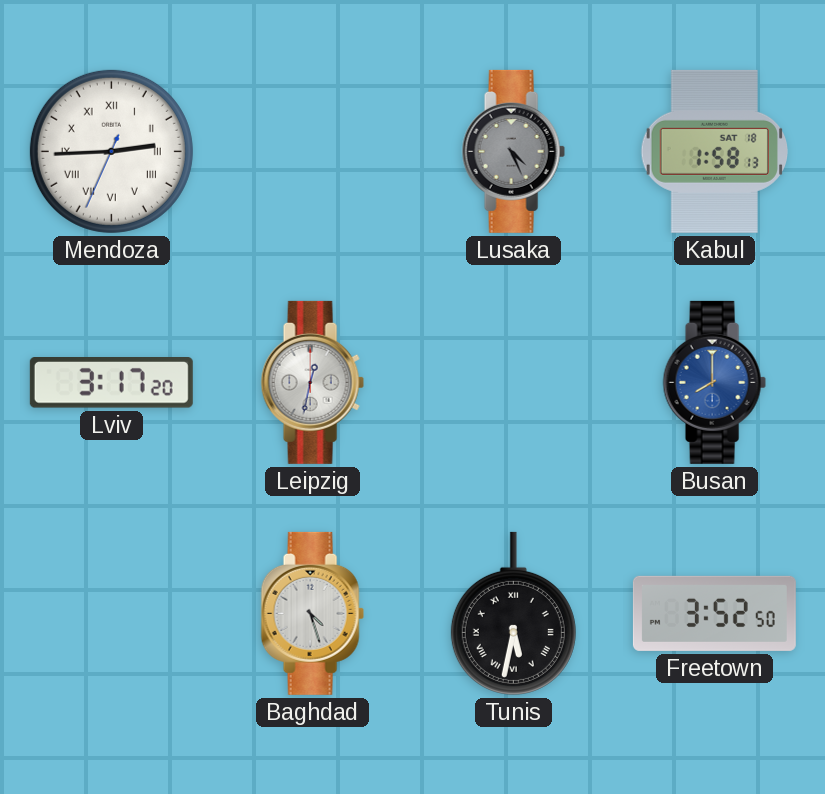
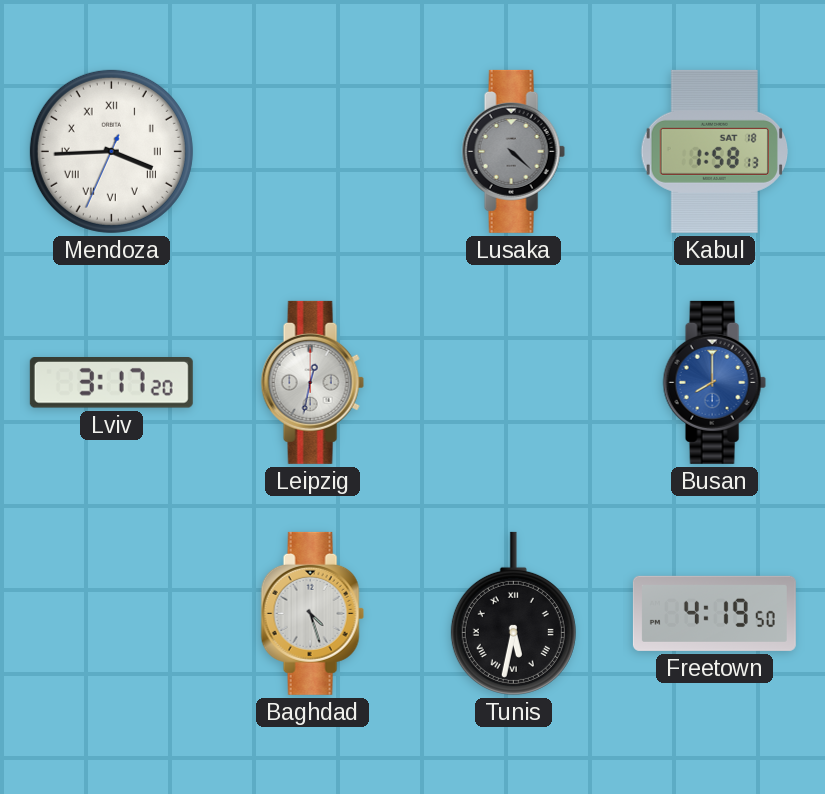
Mendoza: 2:44 -> 3:44
Lusaka: 4:26 -> 4:22
Freetown: 3:52 -> 4:19
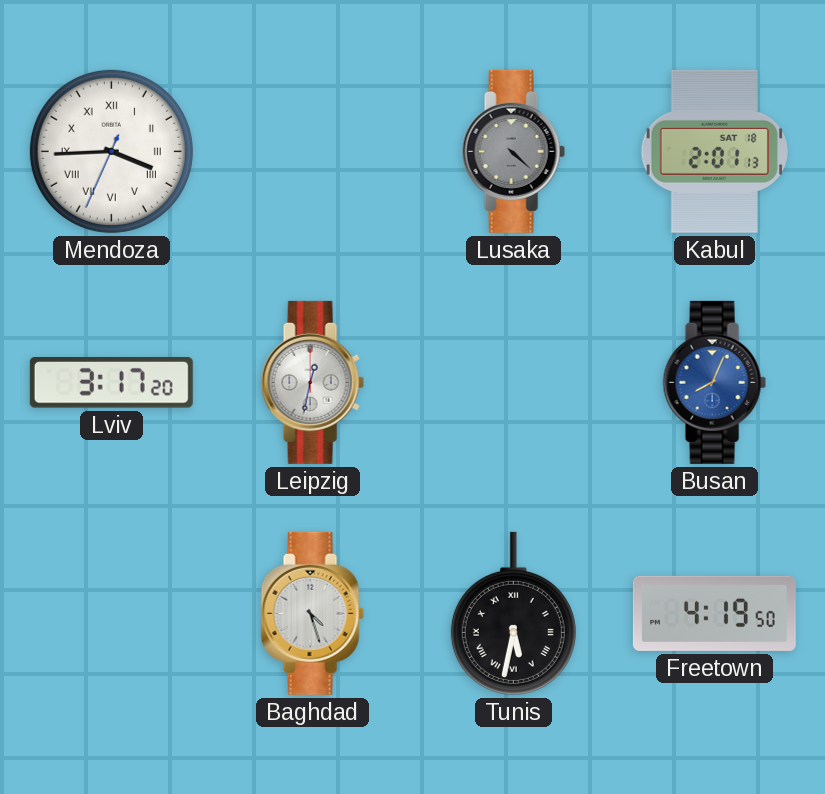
Kabul: 1:58 -> 2:01
Busan: 8:00 -> 8:04
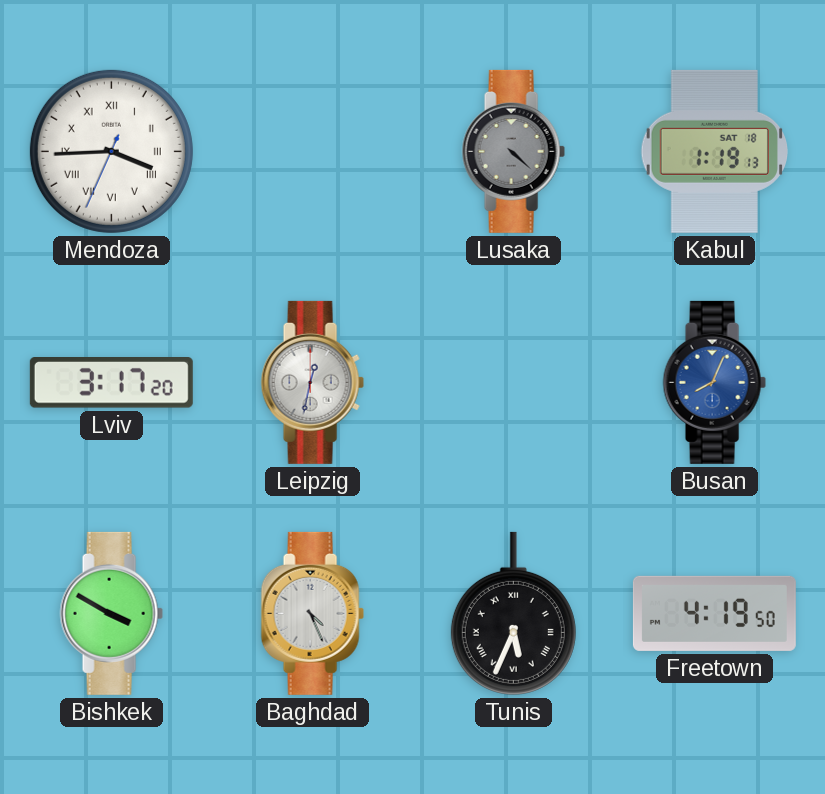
Kabul: 2:01 -> 1:19
Bishkek: none -> 3:50
Baghdad: 4:27 -> 4:26
Tunis: 5:32 -> 5:34
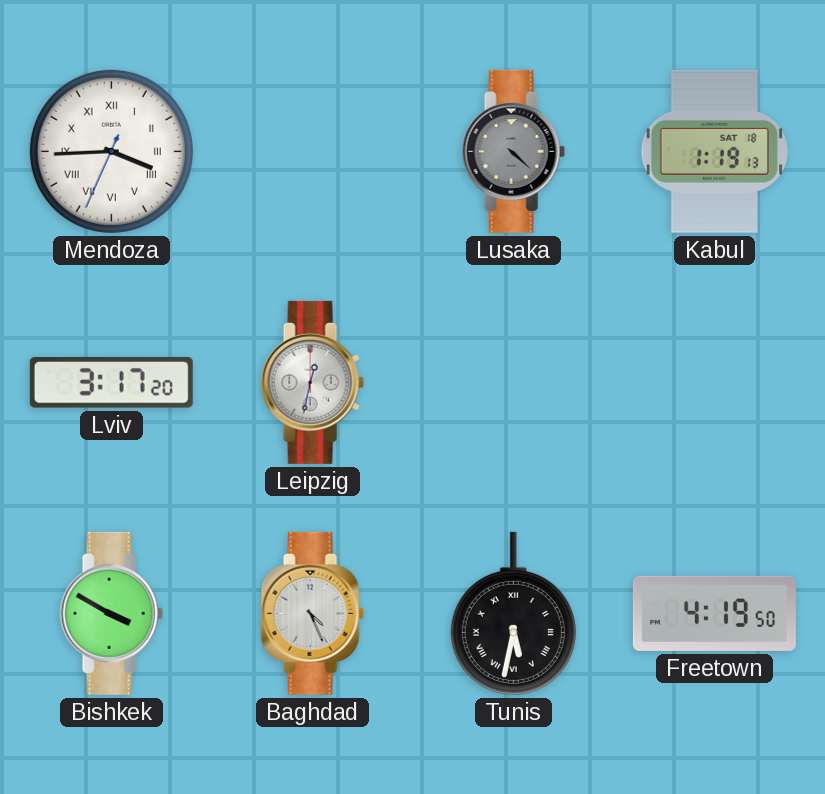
Busan: 8:04 -> none
Tunis: 5:34 -> 5:32
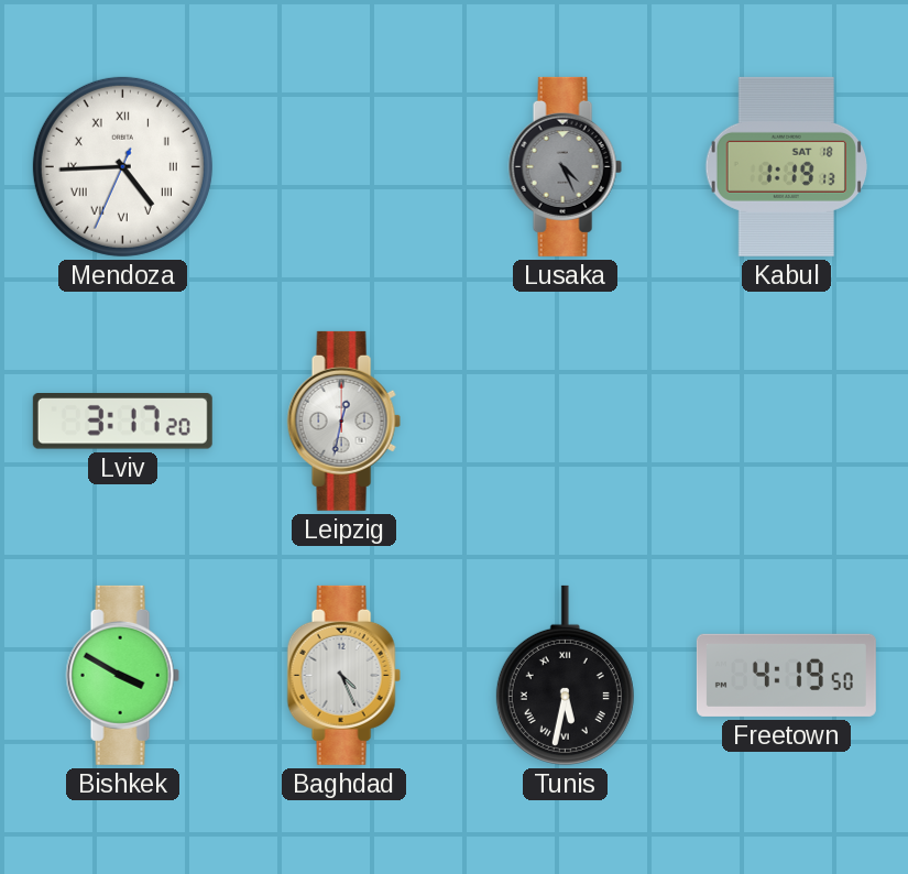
Mendoza: 3:44 -> 4:44
Lusaka: 4:22 -> 4:26
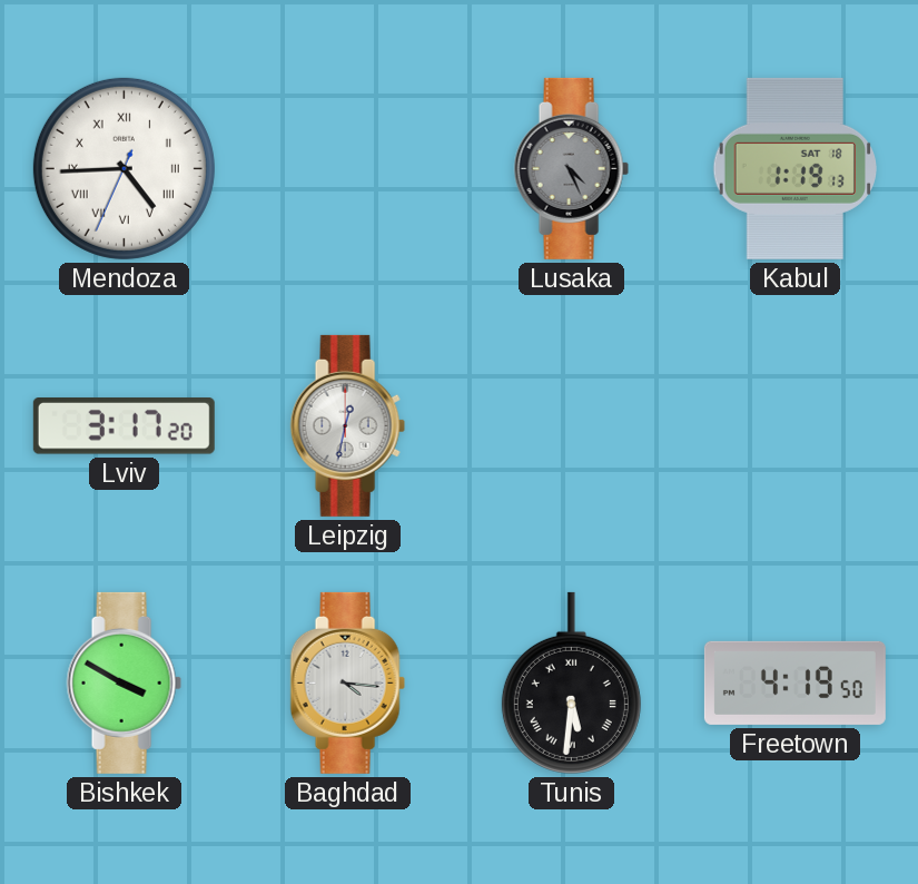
Baghdad: 4:26 -> 4:16
Tunis: 5:32 -> 5:31
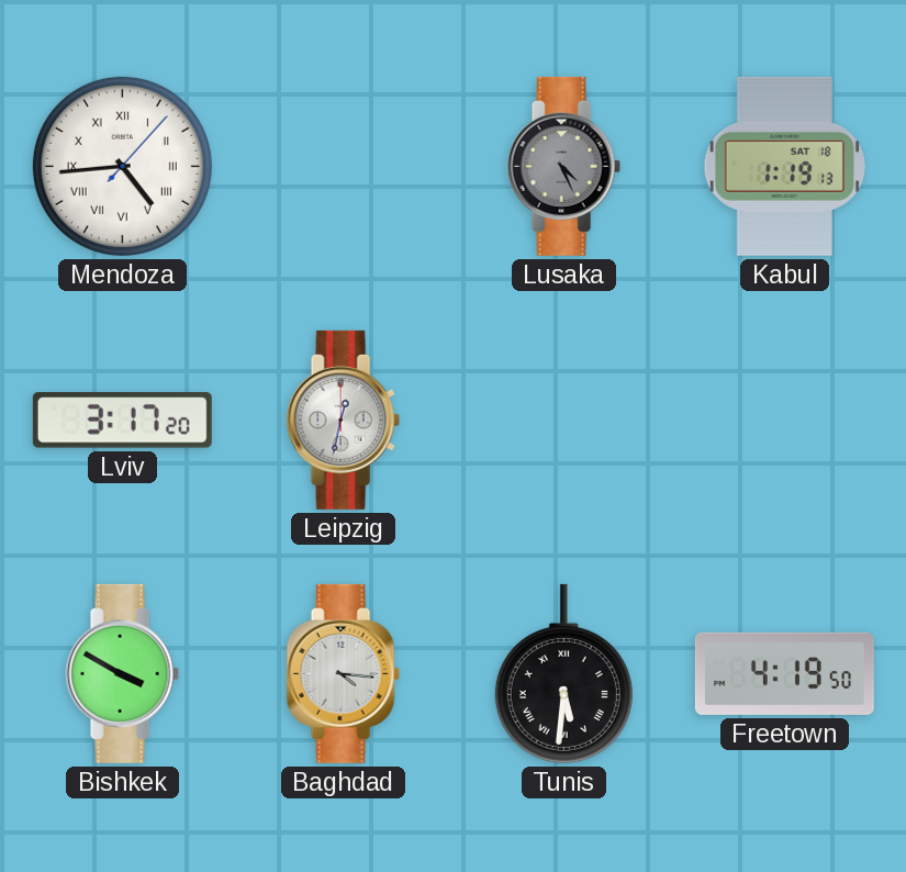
Mendoza: 4:44:34 -> 4:44:07
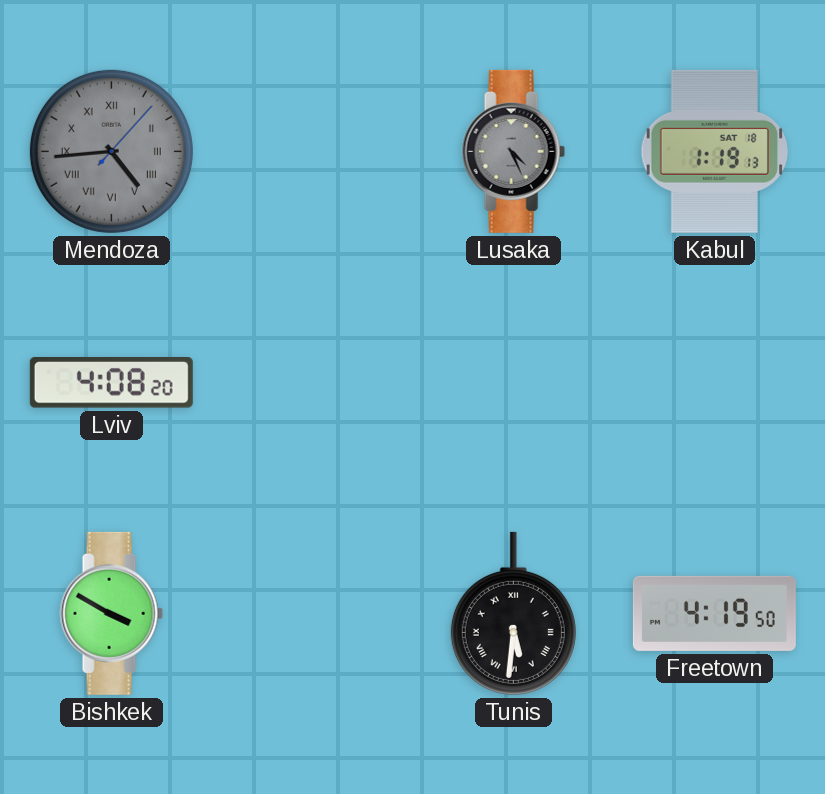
Mendoza dial: white -> grey
Lviv: 3:17 -> 4:08
Leipzig: 12:32 -> none
Baghdad: 4:16 -> none
